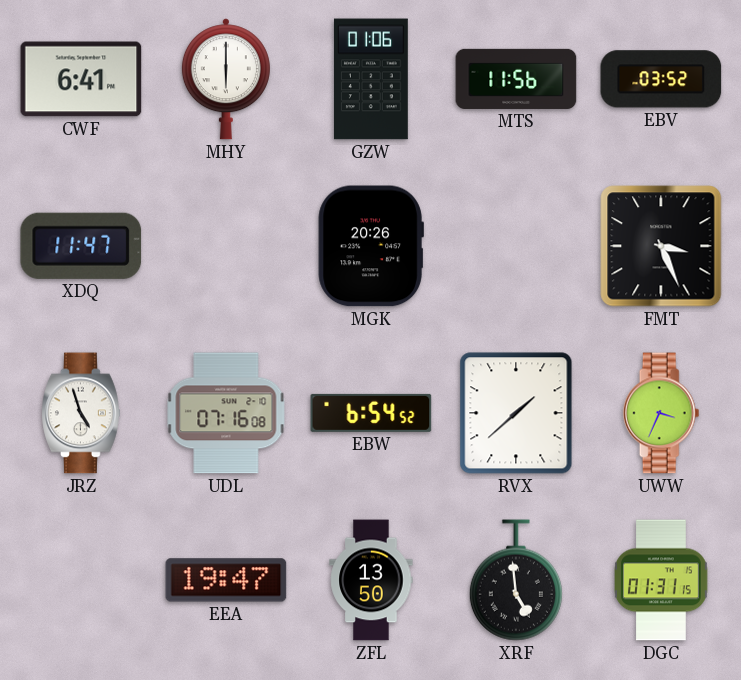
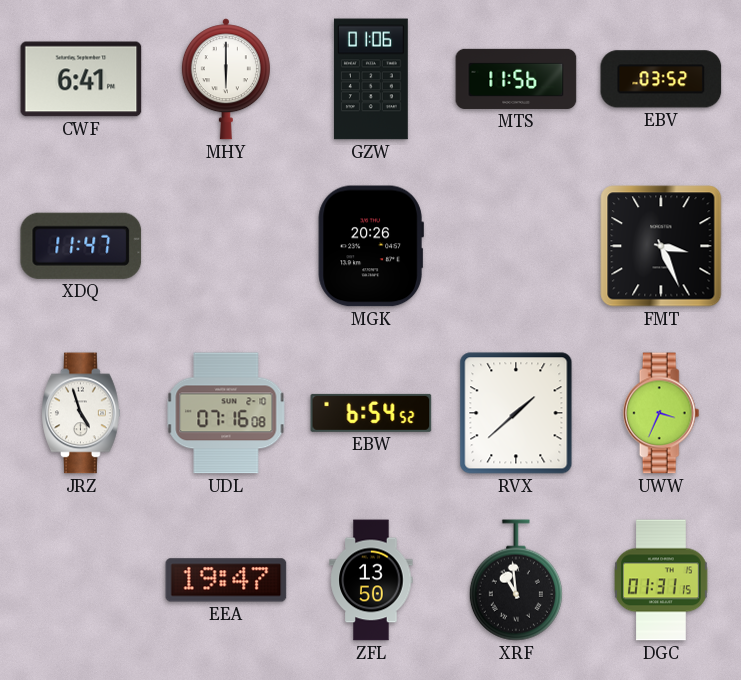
XRF: 4:59 -> 10:59
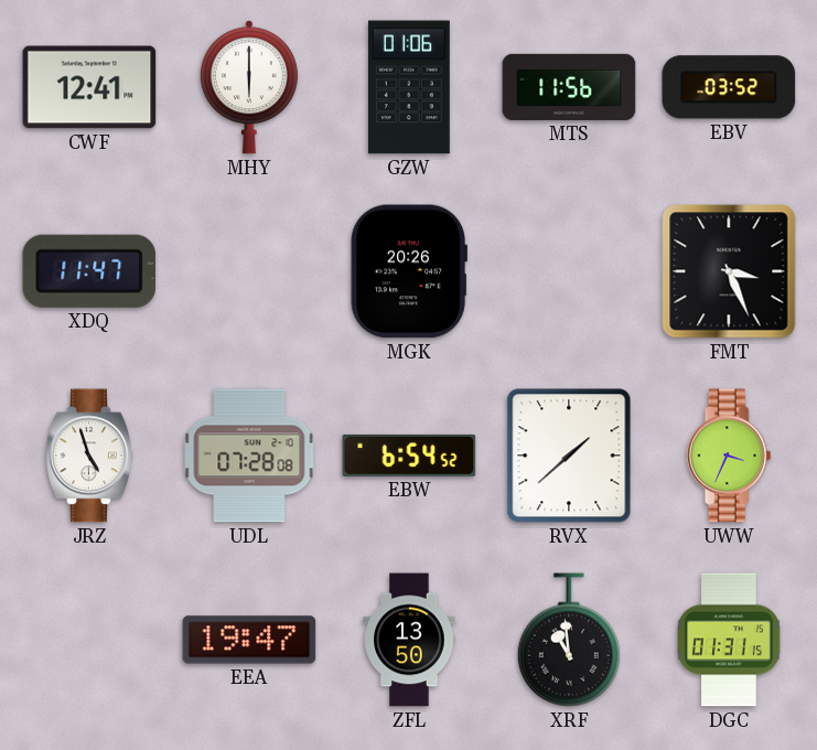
CWF: 6:41 -> 12:41
UDL: 07:16 -> 07:28
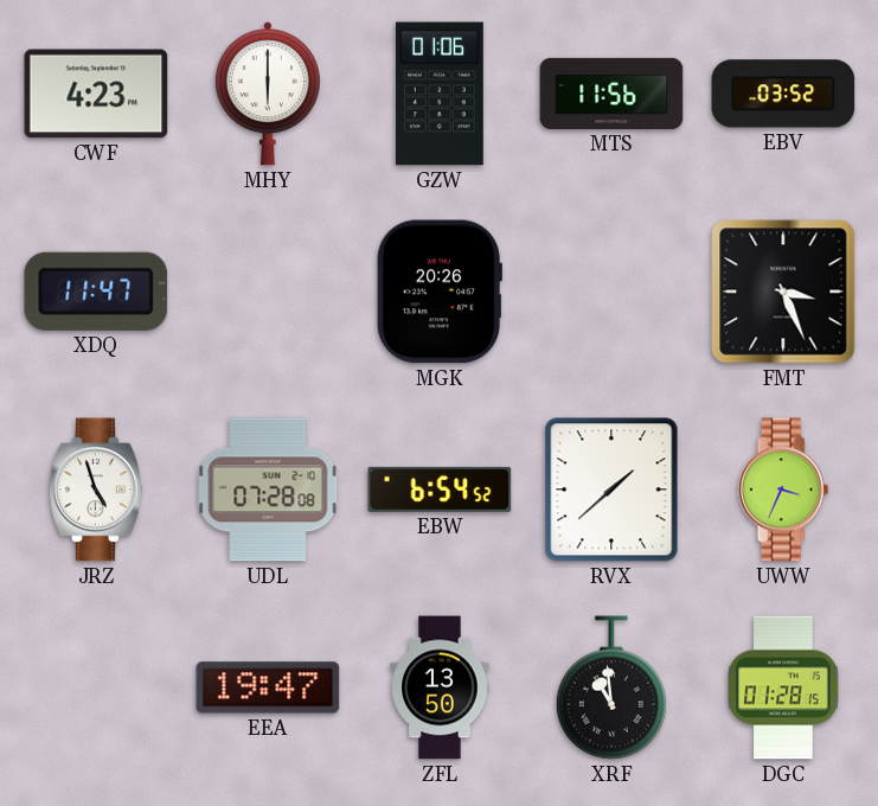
CWF: 12:41 -> 4:23
DGC: 01:31 -> 01:28
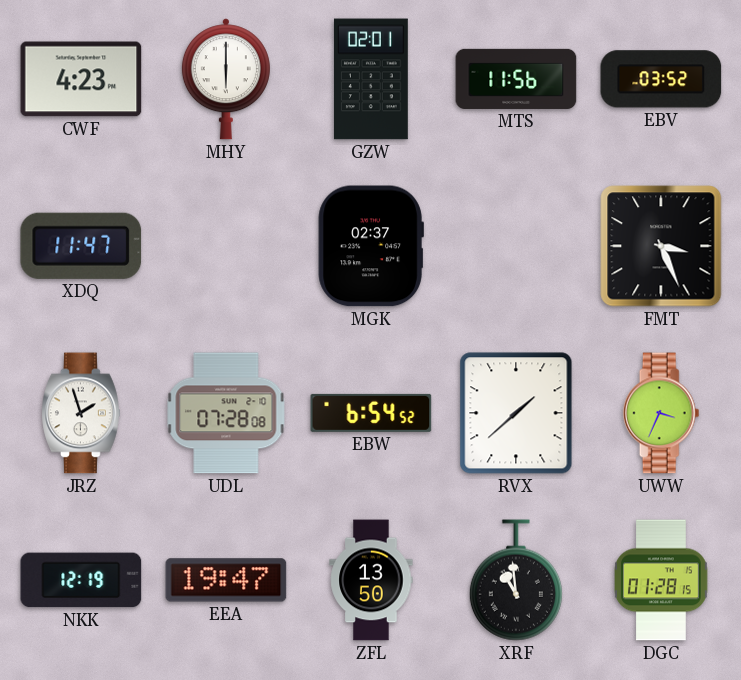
GZW: 01:06 -> 02:01
MGK: 20:26 -> 02:37
JRZ: 4:57 -> 1:57
NKK: none -> 12:19
